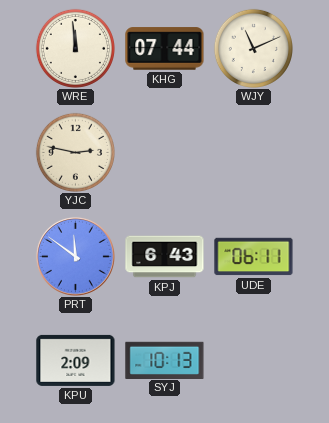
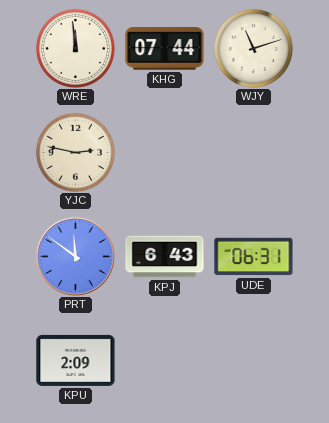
WJY: 11:11 -> 11:12
UDE: 06:11 -> 06:31
SYJ: 10:13 -> none
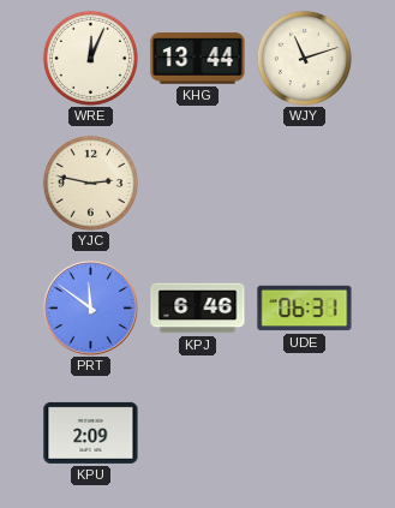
WRE: 11:59 -> 12:04
KHG: 07:44 -> 13:44
KPJ: 6:43 -> 6:46
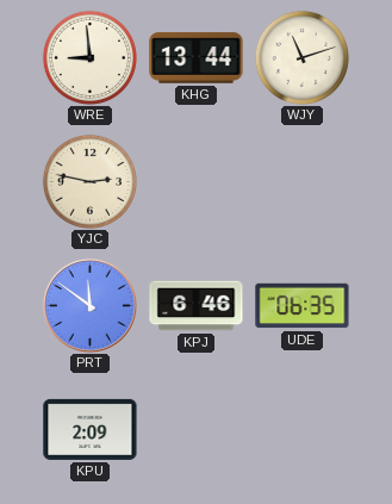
WRE: 12:04 -> 8:59
UDE: 06:31 -> 06:35
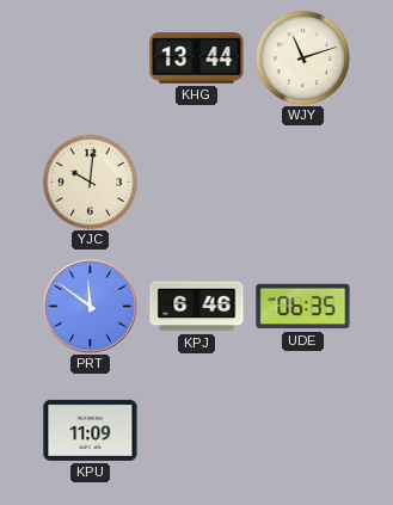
WRE: 8:59 -> none
YJC: 2:47 -> 10:01
KPU: 2:09 -> 11:09
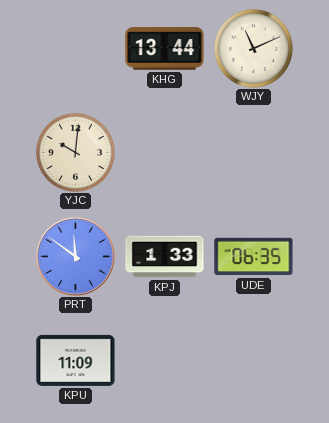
WJY: 11:12 -> 11:11
KPJ: 6:46 -> 1:33
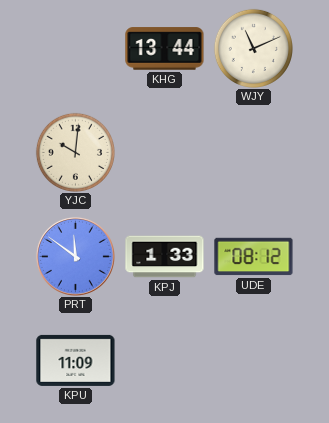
UDE: 06:35 -> 08:12
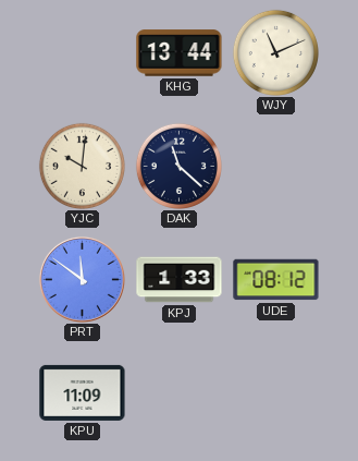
DAK: none -> 11:22
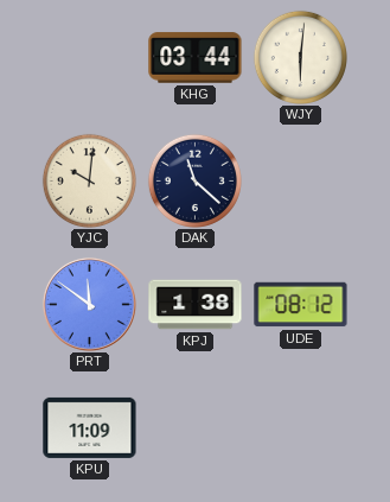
KHG: 13:44 -> 03:44
WJY: 11:11 -> 6:01
KPJ: 1:33 -> 1:38
